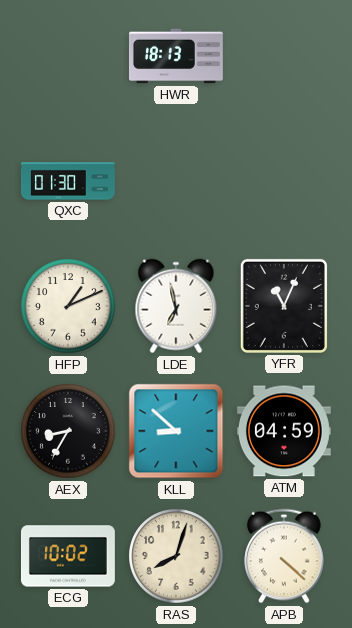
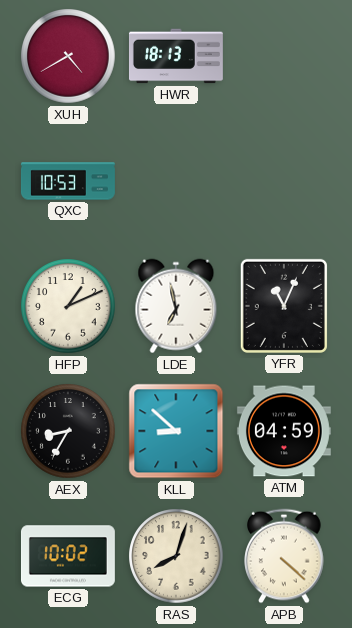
XUH: none -> 4:40
QXC: 01:30 -> 10:53
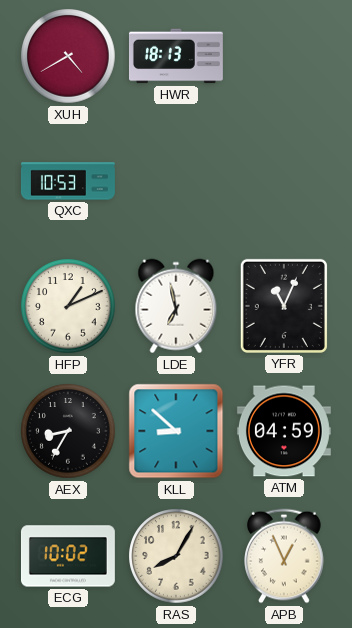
RAS: 8:03 -> 8:05
APB: 4:22 -> 12:56
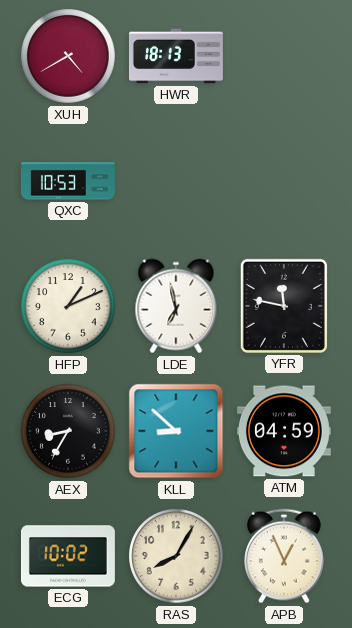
YFR: 11:04 -> 11:47
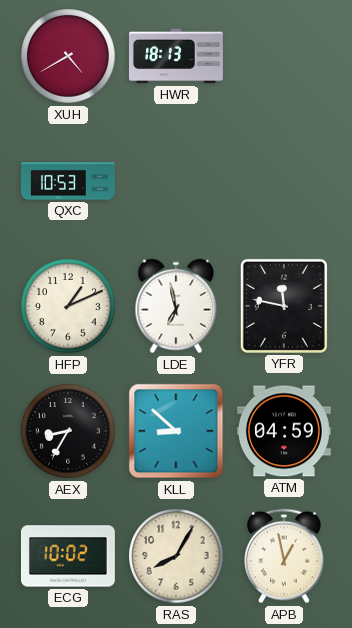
APB: 12:56 -> 12:58
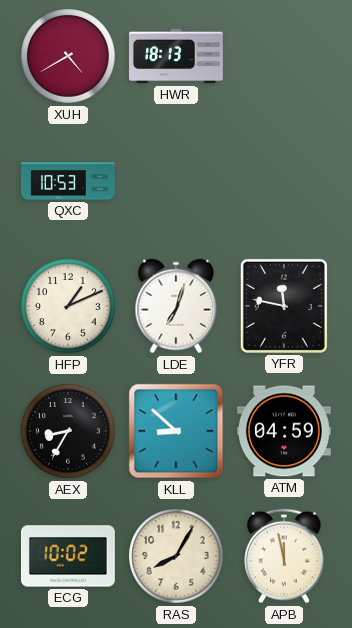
LDE: 6:58 -> 7:03
APB: 12:58 -> 11:58
